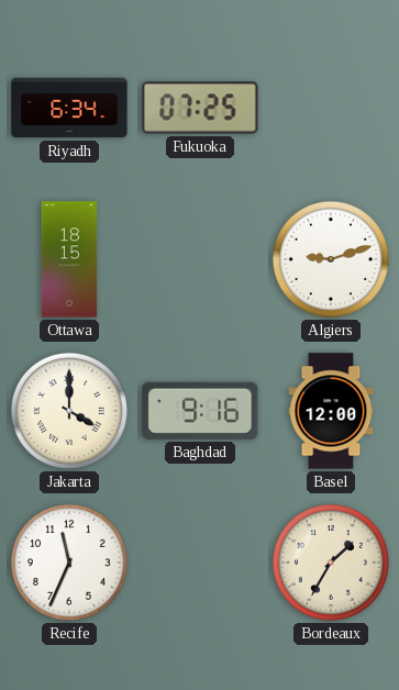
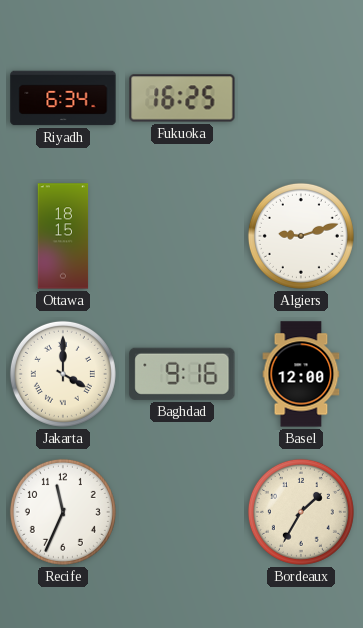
Fukuoka: 07:25 -> 16:25
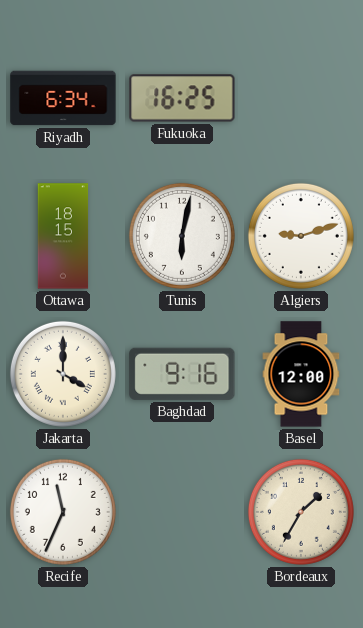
Tunis: none -> 6:02
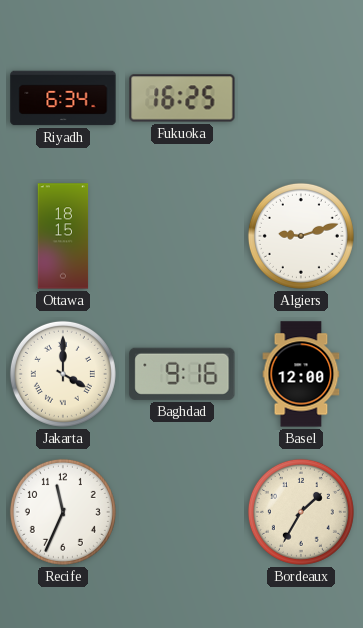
Tunis: 6:02 -> none
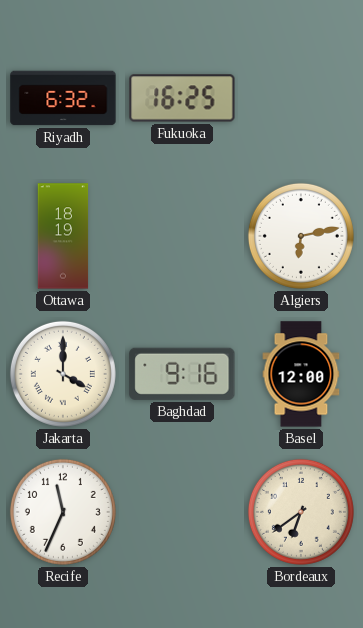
Riyadh: 6:34 -> 6:32
Ottawa: 18:15 -> 18:19
Algiers: 9:12 -> 6:13
Bordeaux: 1:35 -> 6:39
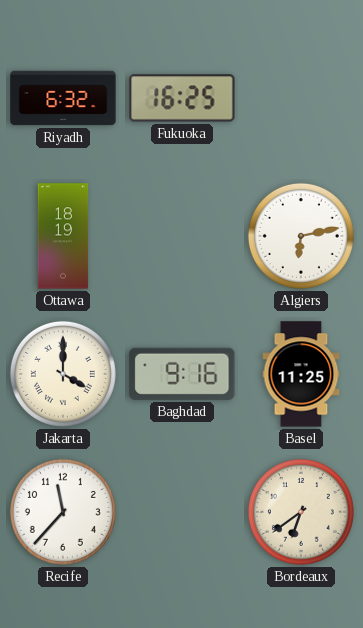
Basel: 12:00 -> 11:25
Recife: 11:34 -> 11:37
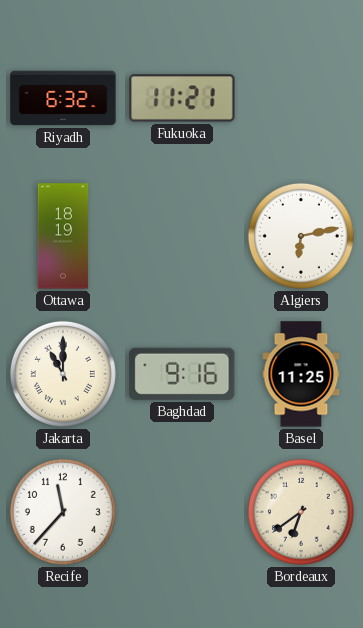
Fukuoka: 16:25 -> 11:21
Jakarta: 4:00 -> 11:00
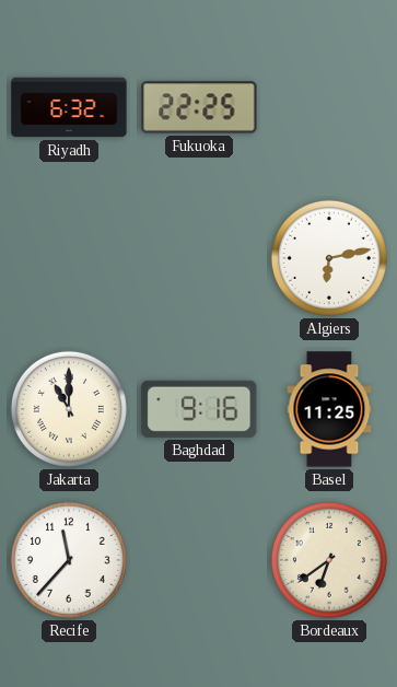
Fukuoka: 11:21 -> 22:25
Ottawa: 18:19 -> none
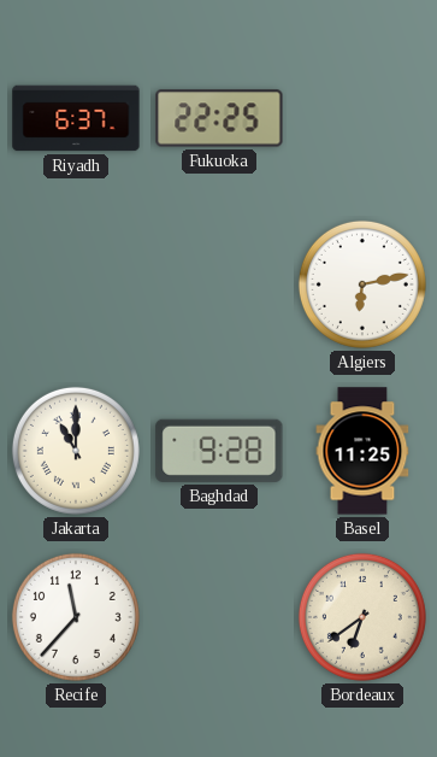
Riyadh: 6:32 -> 6:37
Baghdad: 9:16 -> 9:28
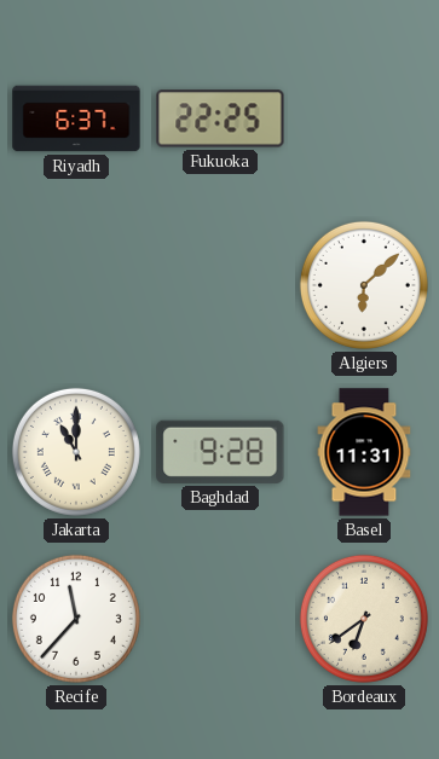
Algiers: 6:13 -> 6:08
Basel: 11:25 -> 11:31
